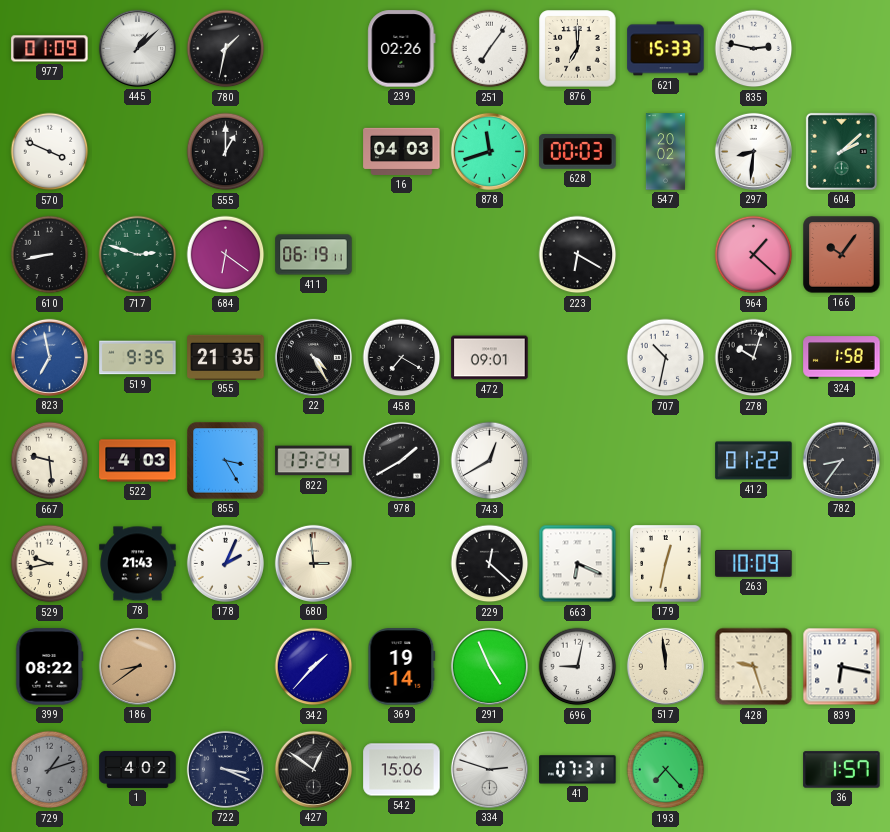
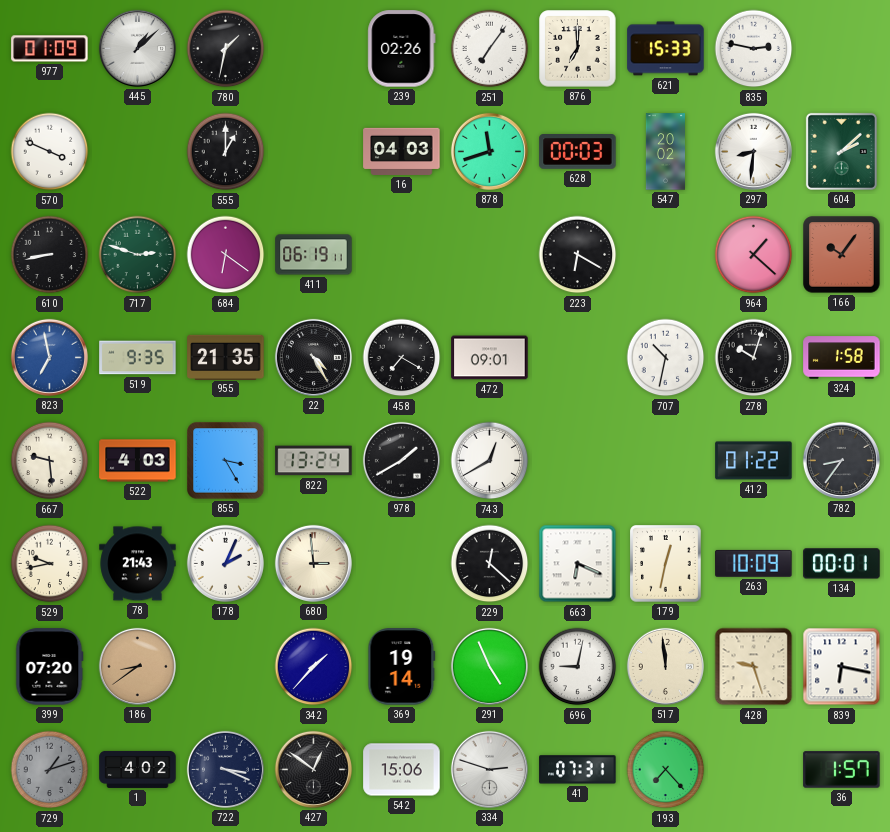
134: none -> 00:01
399: 08:22 -> 07:20
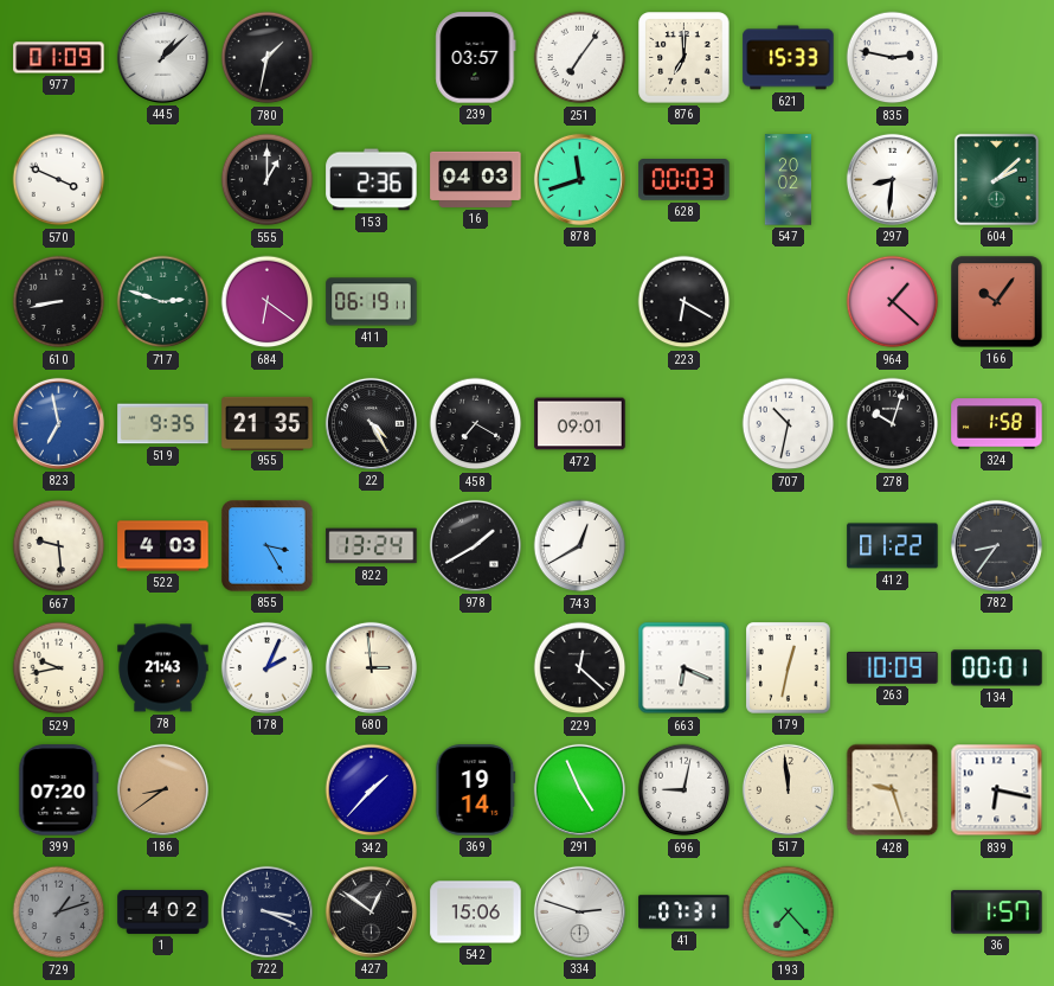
239: 02:26 -> 03:57
153: none -> 2:36
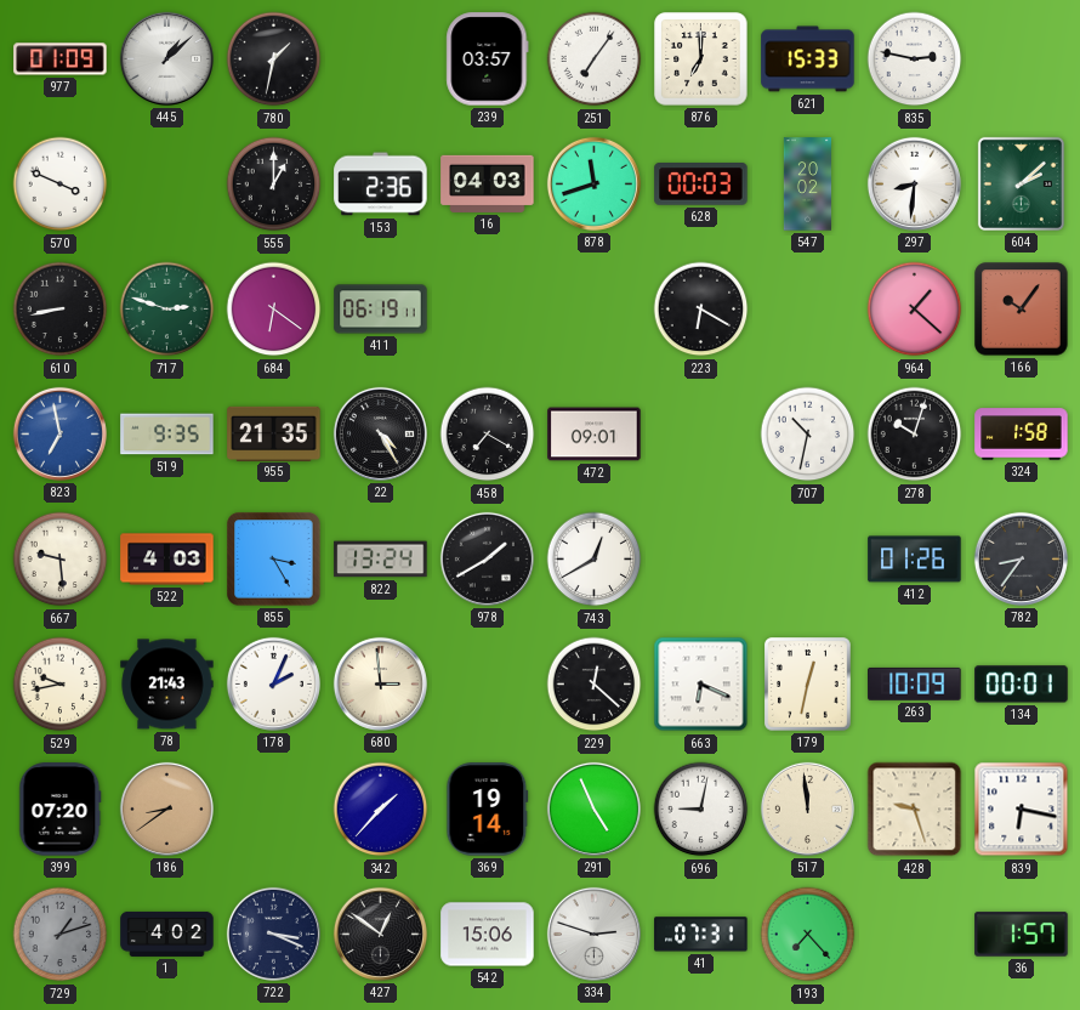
412: 01:22 -> 01:26
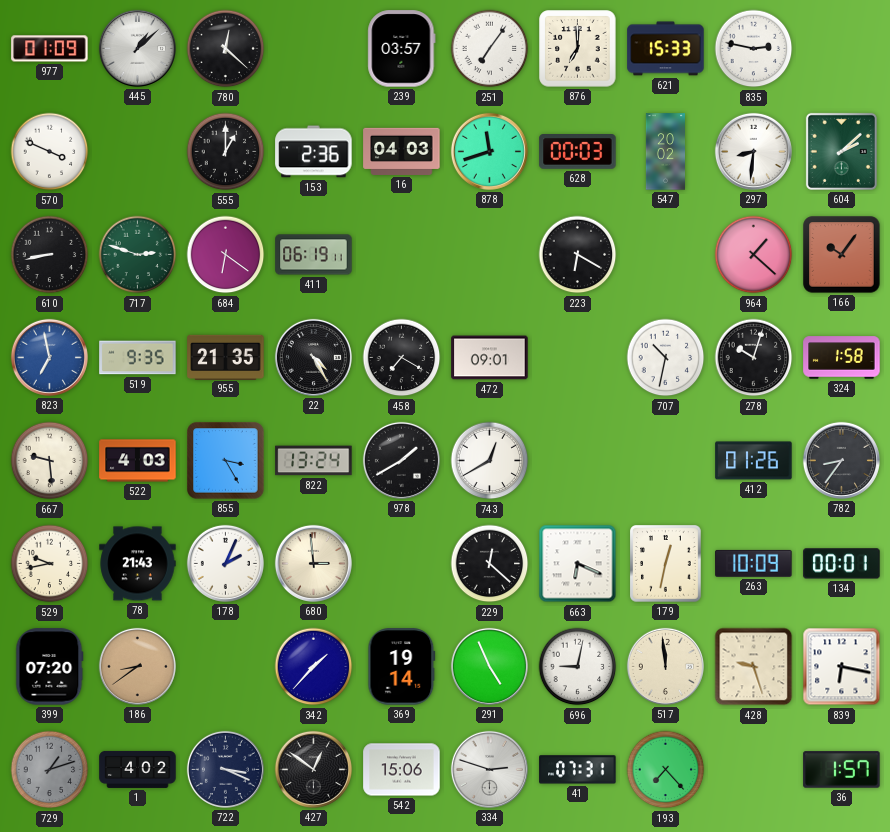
780: 1:32 -> 12:22
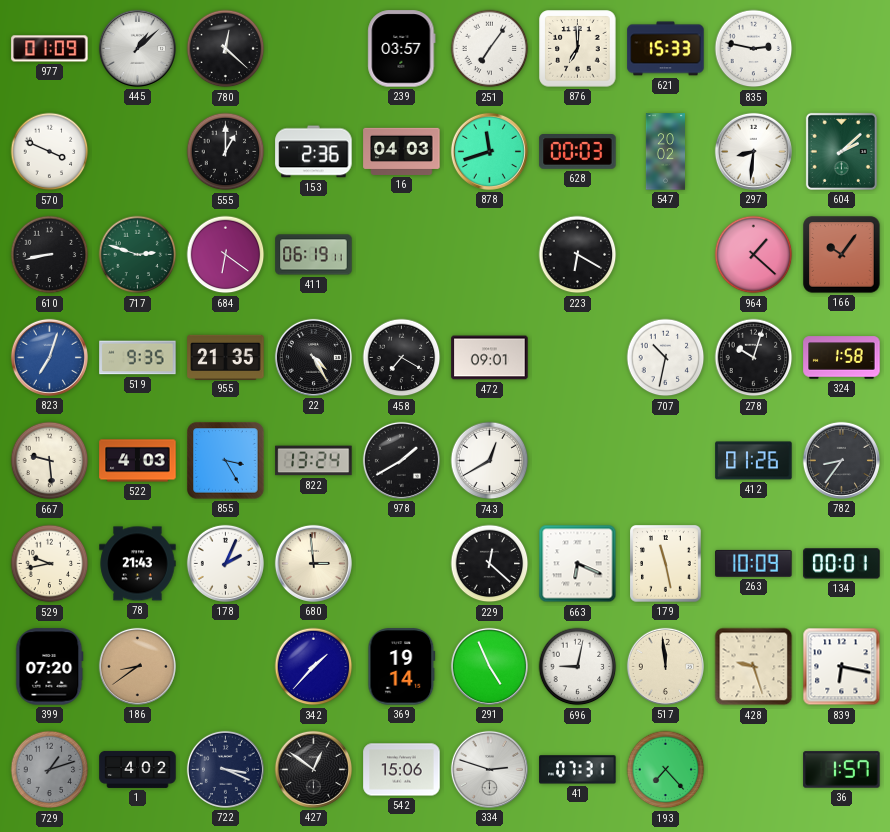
823: 6:58 -> 7:03
179: 12:32 -> 11:28
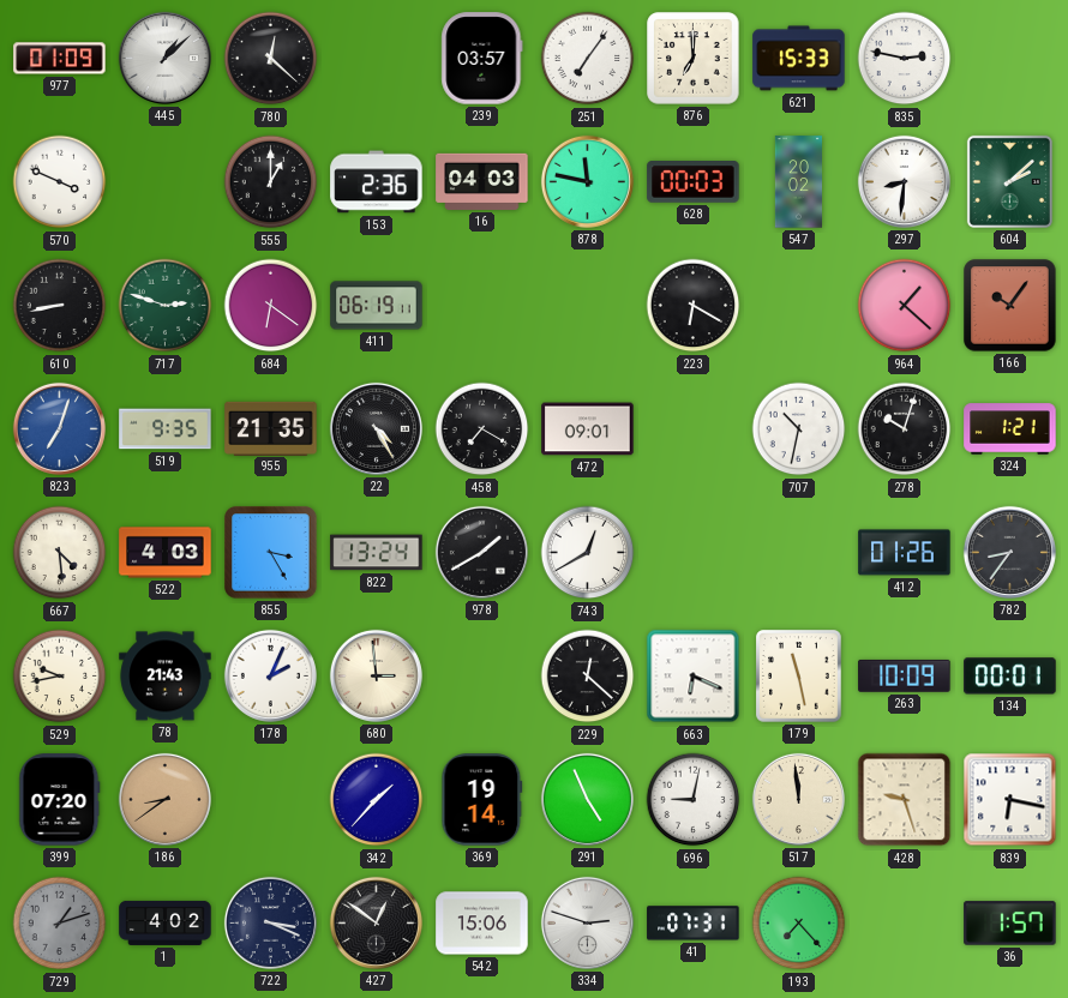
878: 11:42 -> 11:47
324: 1:58 -> 1:21
667: 9:29 -> 4:29
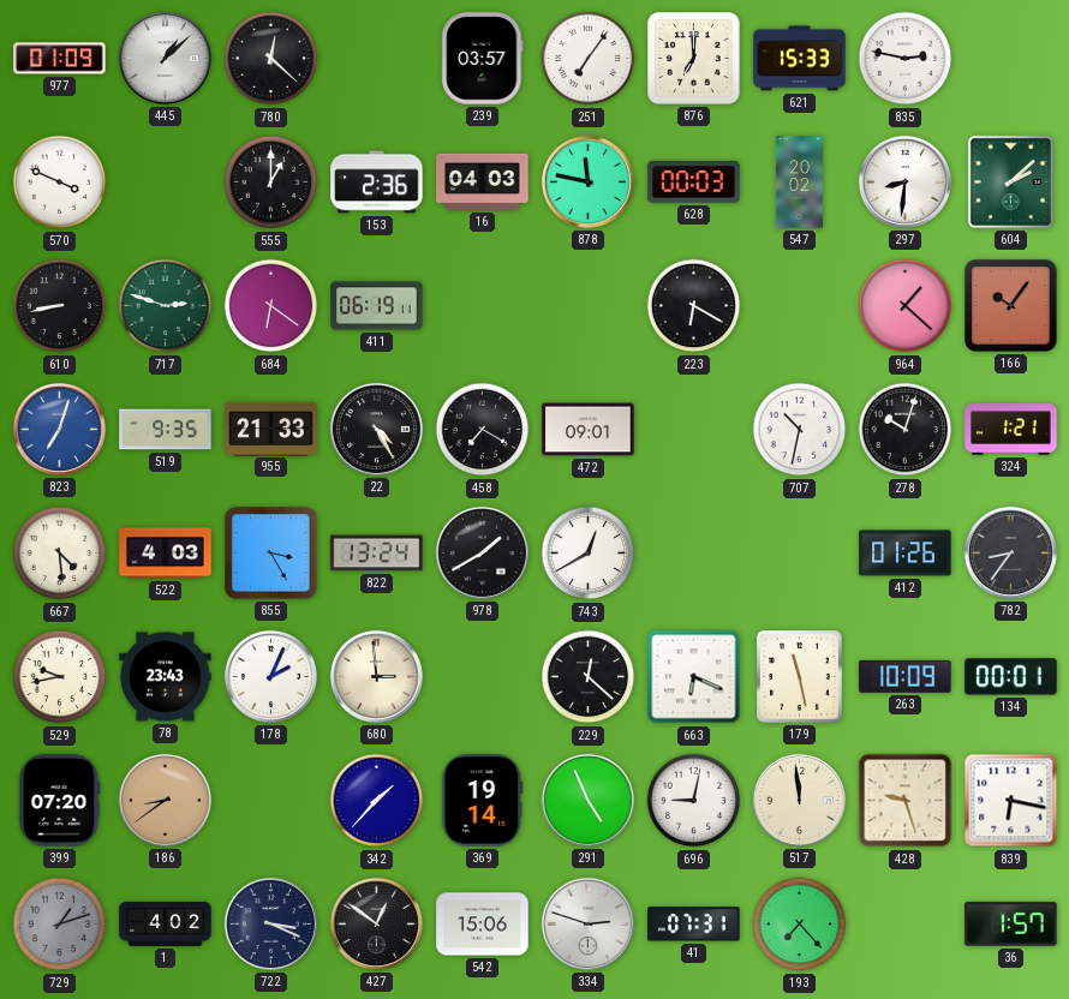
955: 21:35 -> 21:33
78: 21:43 -> 23:43
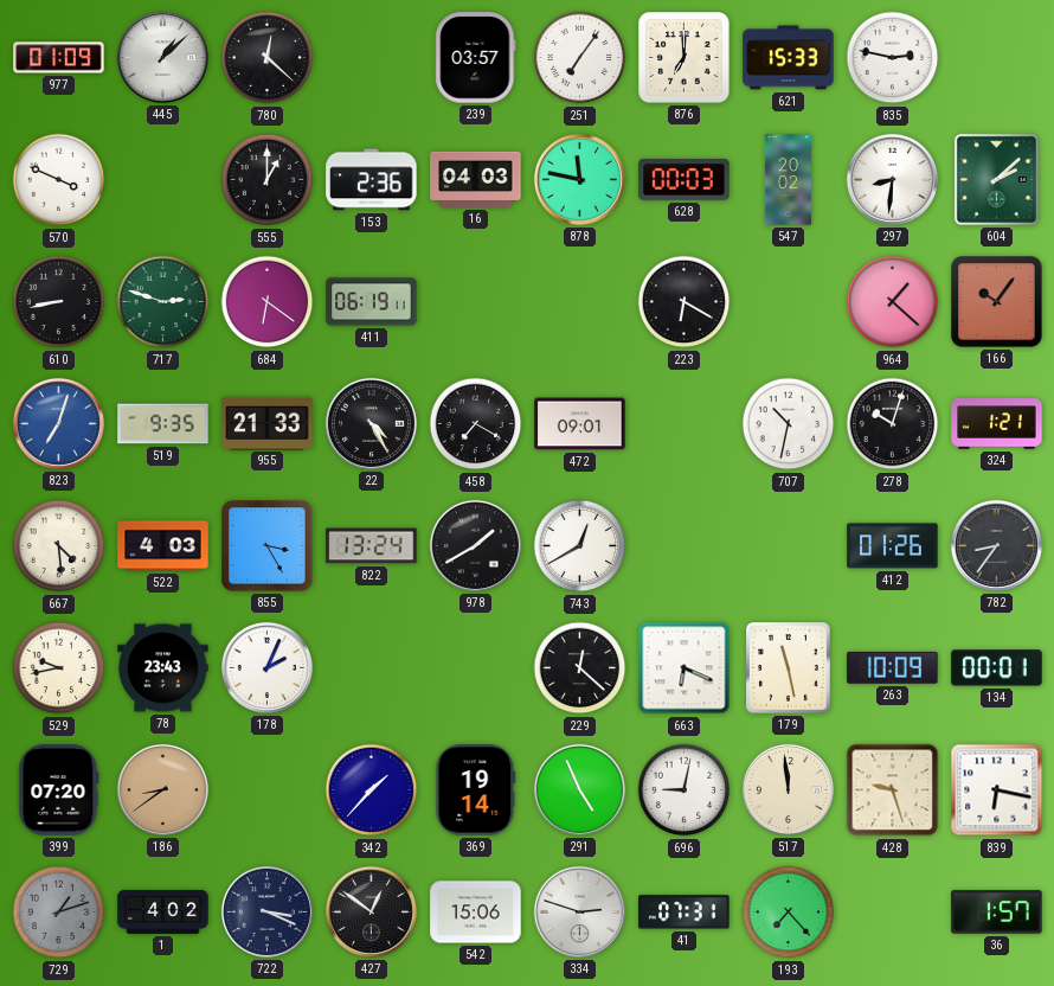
680: 2:59 -> none
